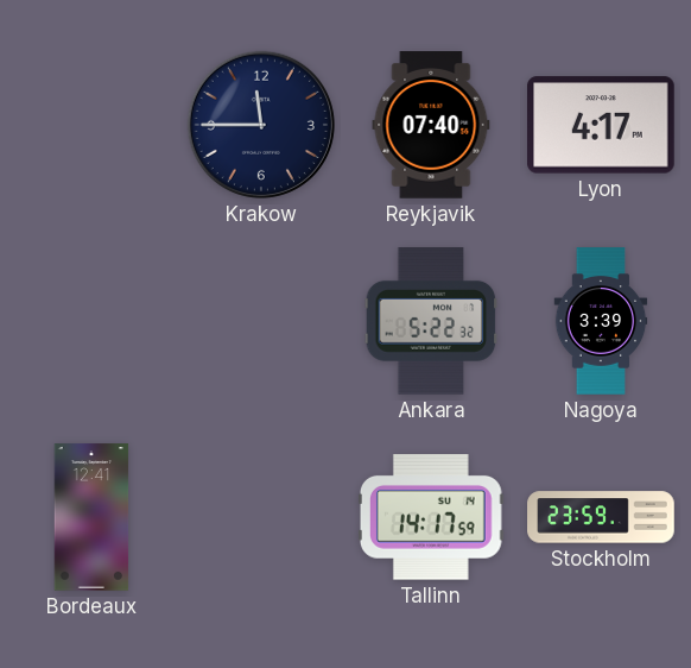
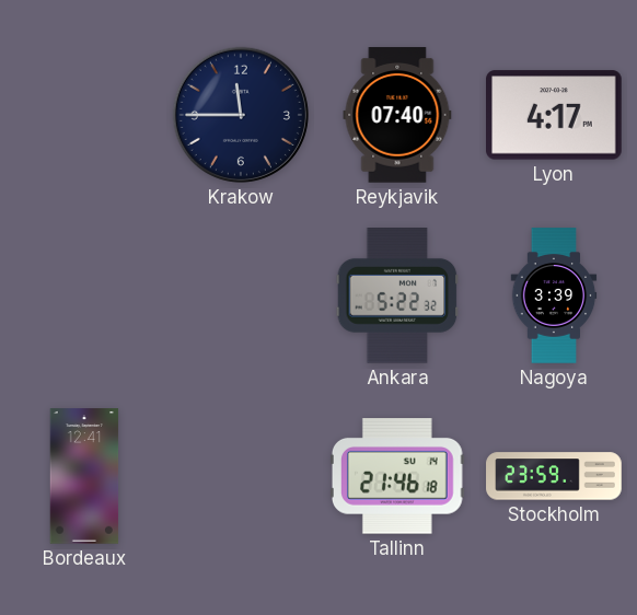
Tallinn: 14:17 -> 21:46
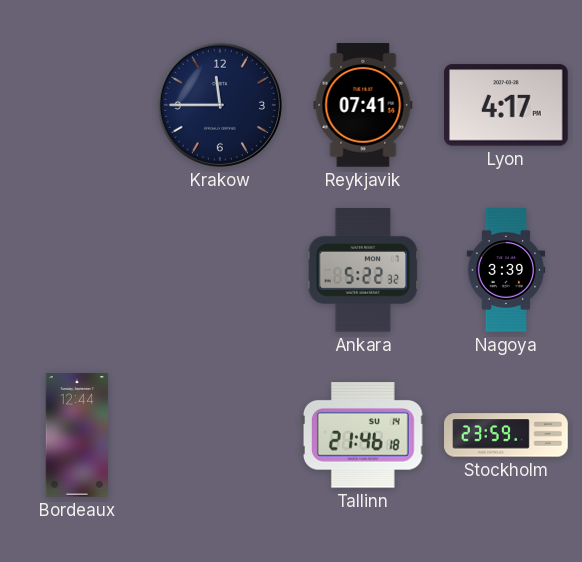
Reykjavik: 07:40 -> 07:41
Bordeaux: 12:41 -> 12:44
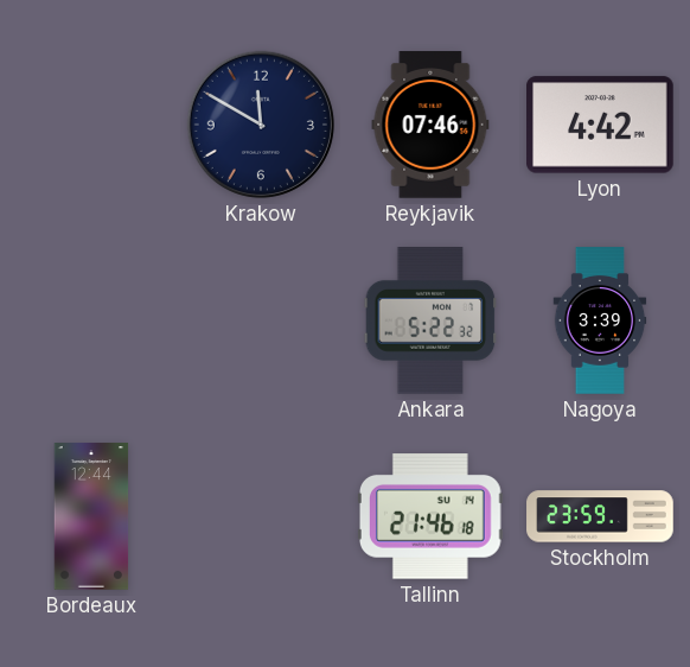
Krakow: 11:45 -> 11:50
Reykjavik: 07:41 -> 07:46
Lyon: 4:17 -> 4:42
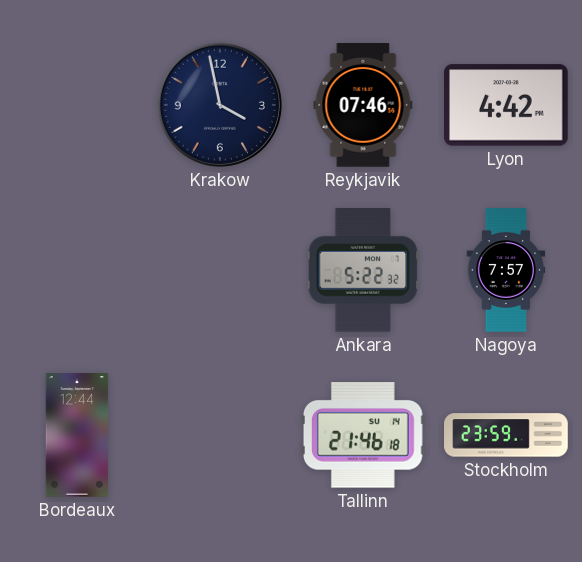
Krakow: 11:50 -> 3:58
Nagoya: 3:39 -> 7:57
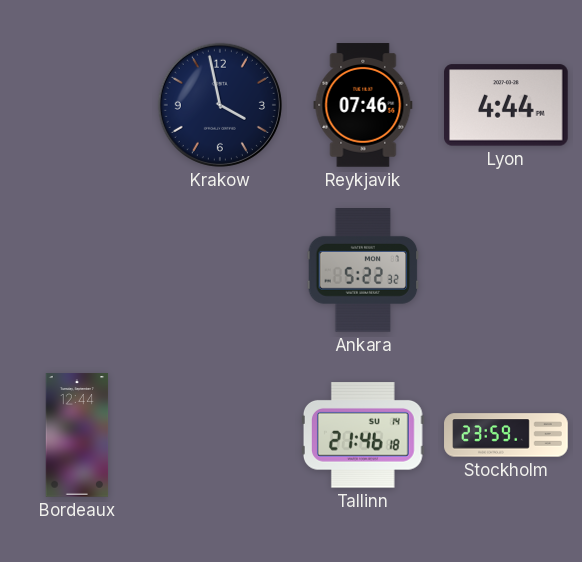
Lyon: 4:42 -> 4:44
Nagoya: 7:57 -> none
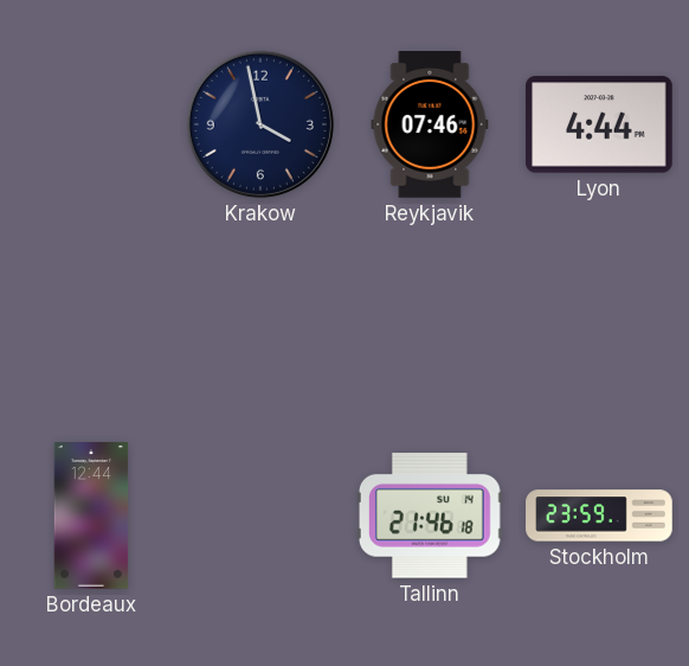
Ankara: 5:22 -> none
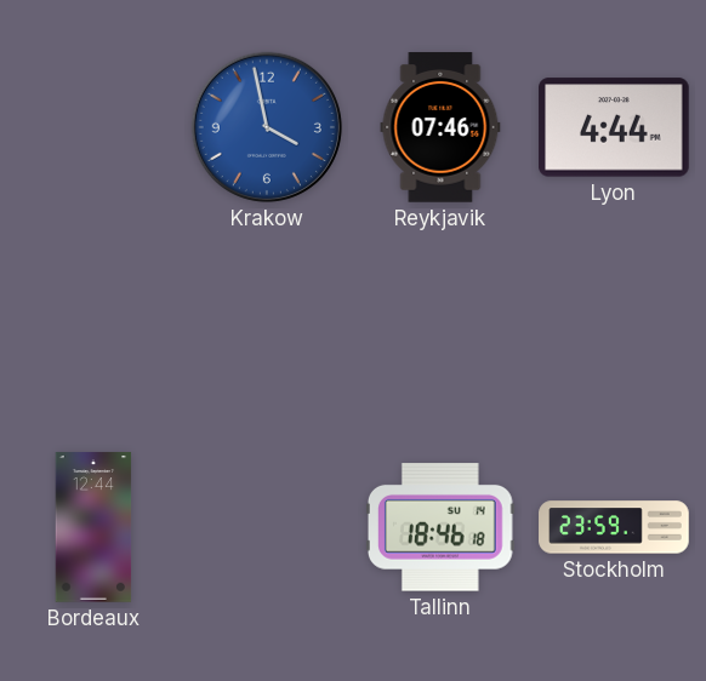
Krakow dial: navy -> blue
Tallinn: 21:46 -> 18:46
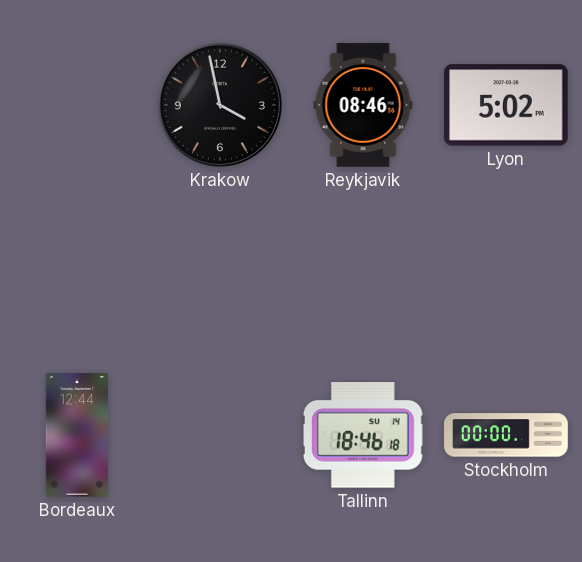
Krakow dial: blue -> black
Reykjavik: 07:46 -> 08:46
Lyon: 4:44 -> 5:02
Stockholm: 23:59 -> 00:00
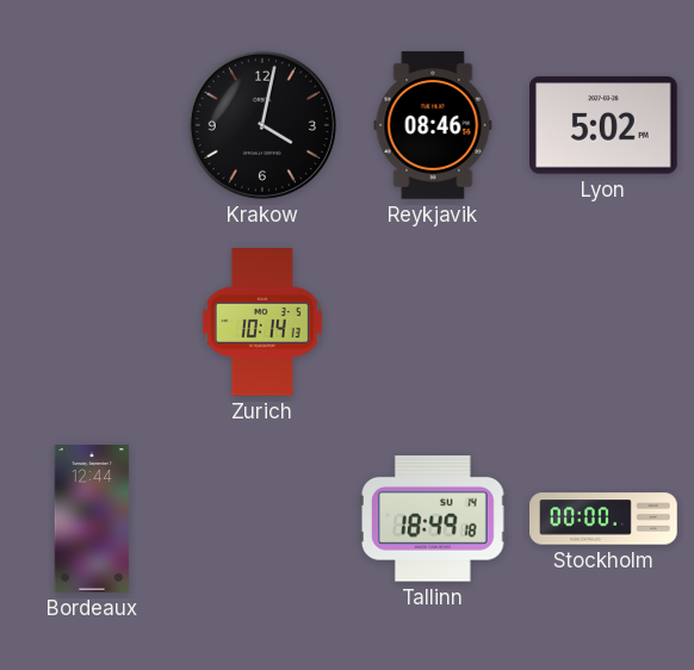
Krakow: 3:58 -> 4:02
Zurich: none -> 10:14
Tallinn: 18:46 -> 18:49
